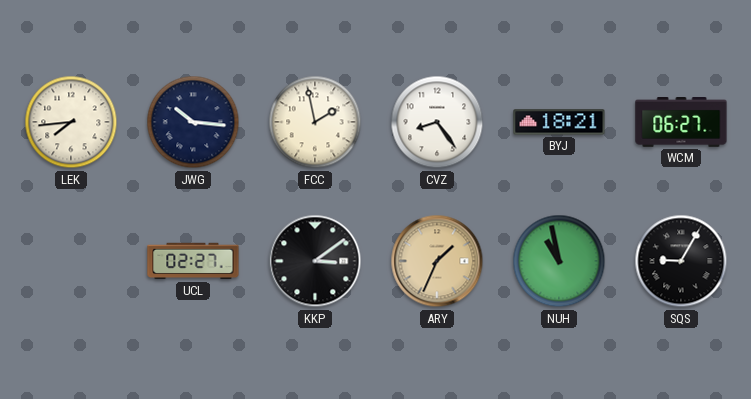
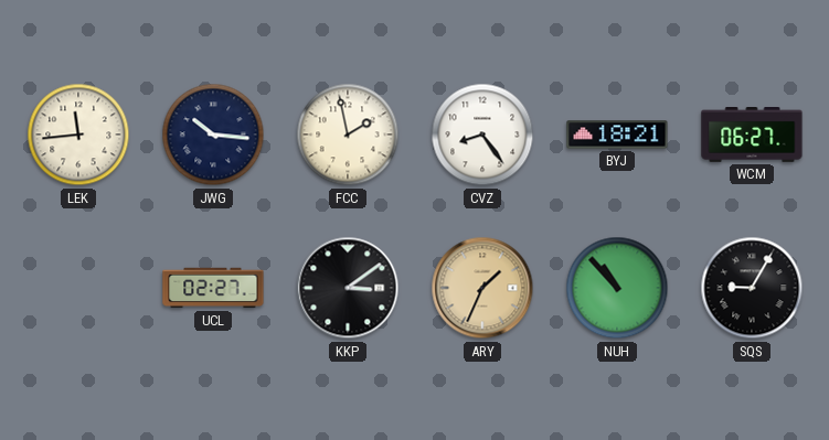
LEK: 7:44 -> 11:44
NUH: 10:58 -> 10:53
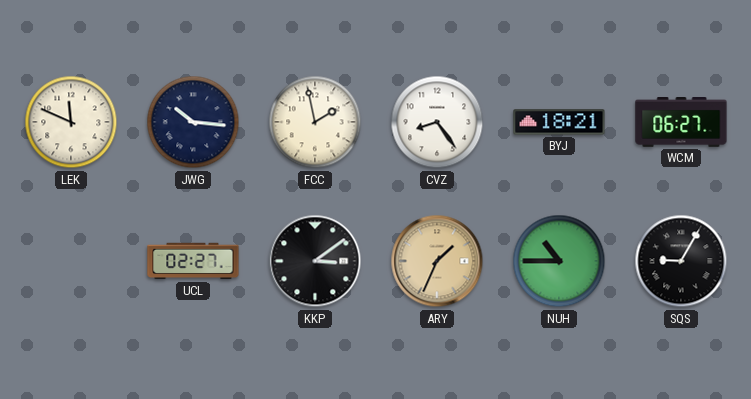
LEK: 11:44 -> 11:49
NUH: 10:53 -> 10:45
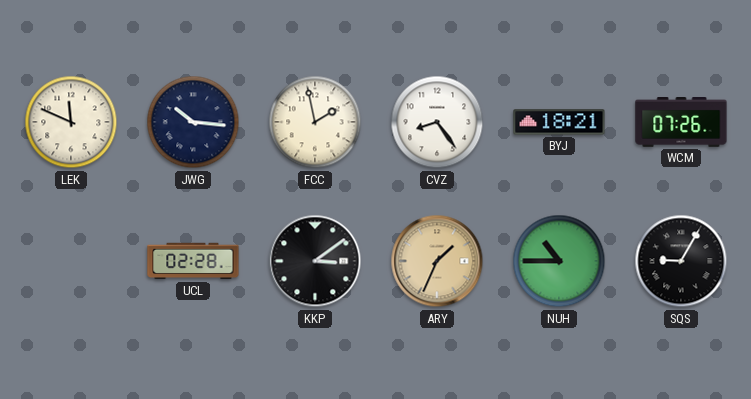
WCM: 06:27 -> 07:26
UCL: 02:27 -> 02:28
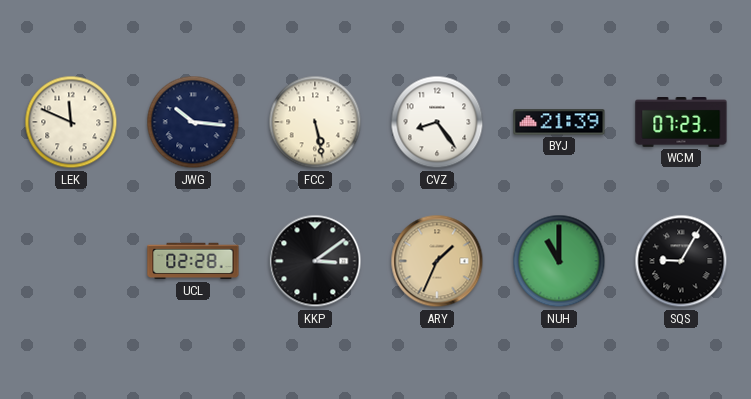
FCC: 1:58 -> 5:28
BYJ: 18:21 -> 21:39
WCM: 07:26 -> 07:23
NUH: 10:45 -> 11:00
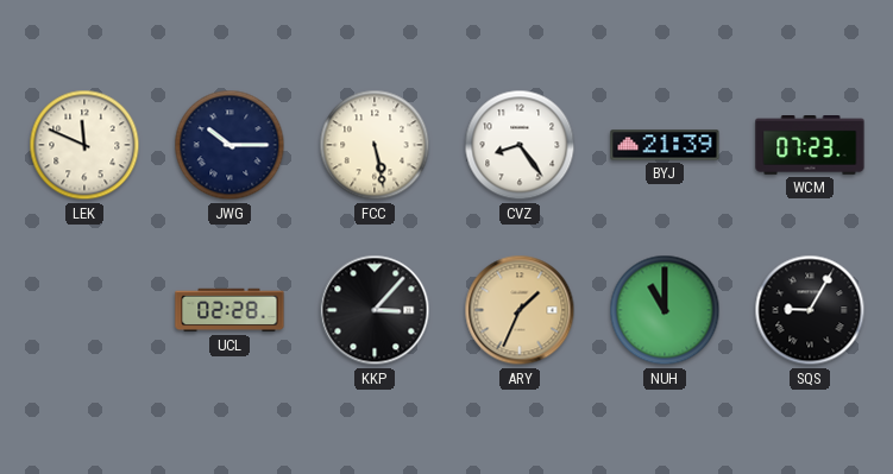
JWG: 10:16 -> 10:15
KKP: 3:09 -> 3:07
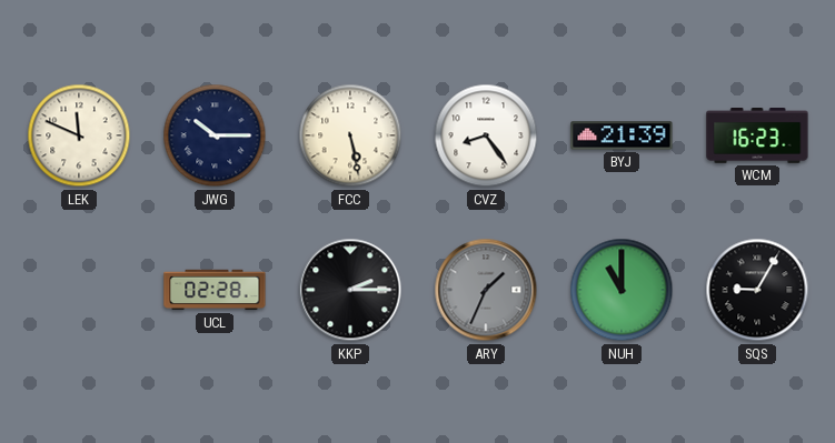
WCM: 07:23 -> 16:23
KKP: 3:07 -> 2:15
ARY dial: champagne -> grey
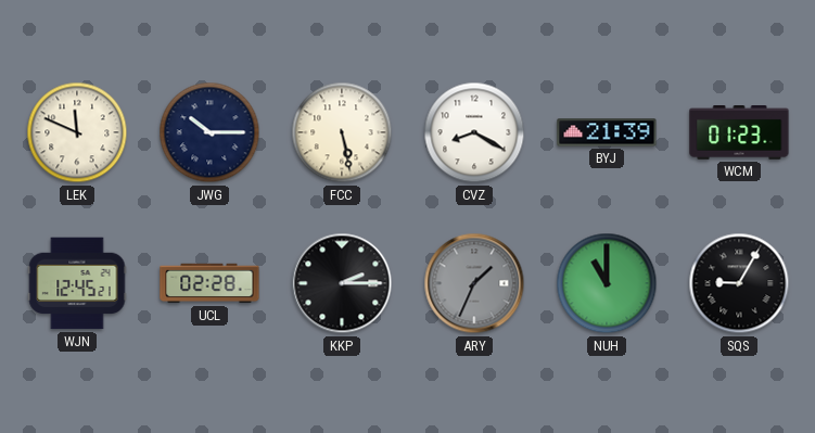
CVZ: 8:24 -> 8:20
WCM: 16:23 -> 01:23
WJN: none -> 12:45
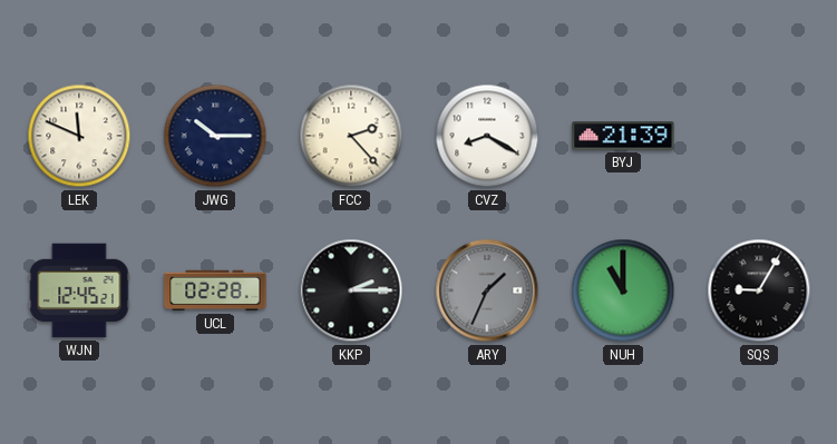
FCC: 5:28 -> 2:23
WCM: 01:23 -> none
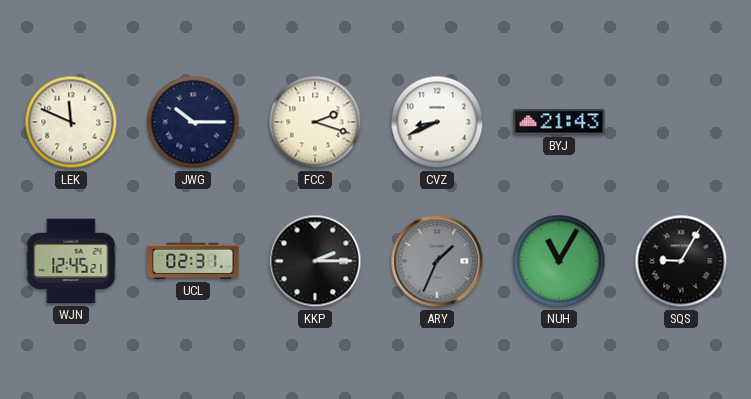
FCC: 2:23 -> 2:18
CVZ: 8:20 -> 8:41
BYJ: 21:39 -> 21:43
UCL: 02:28 -> 02:31
NUH: 11:00 -> 11:05
